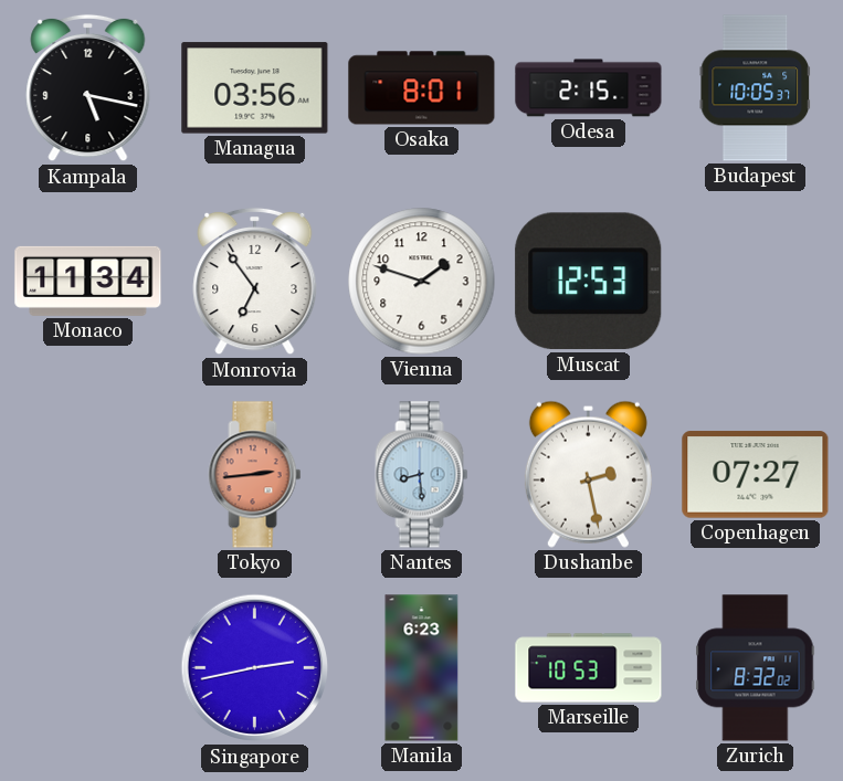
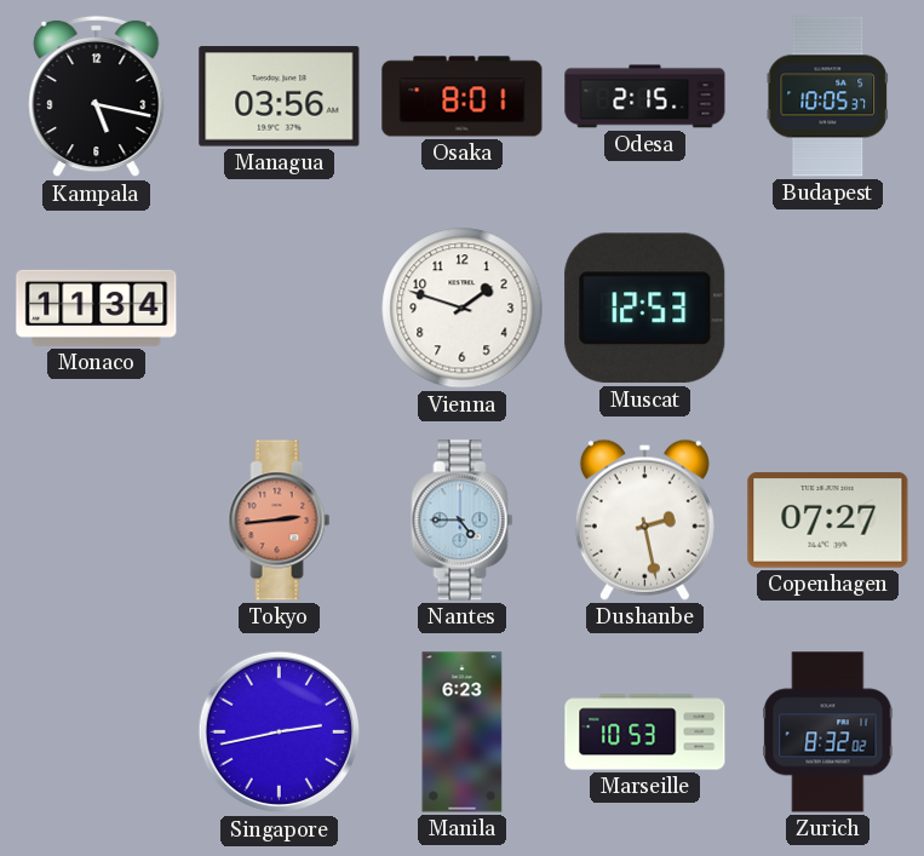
Monrovia: 6:54 -> none
Nantes: 8:29 -> 4:45
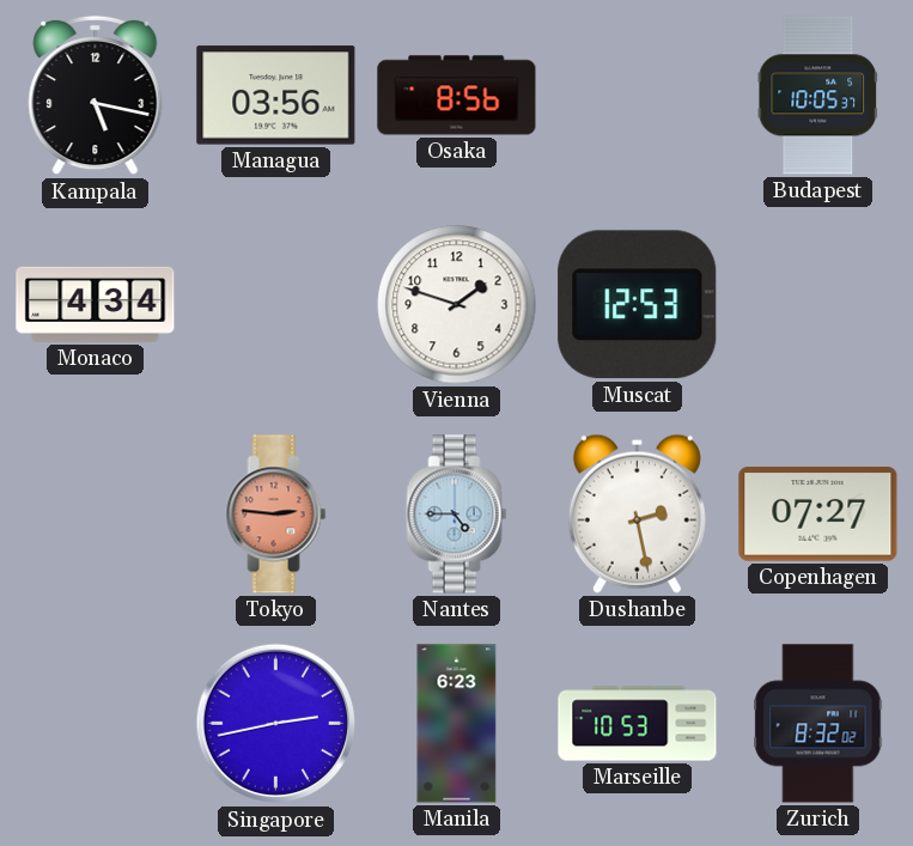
Osaka: 8:01 -> 8:56
Odesa: 2:15 -> none
Monaco: 11:34 -> 4:34
Tokyo: 2:44 -> 2:46
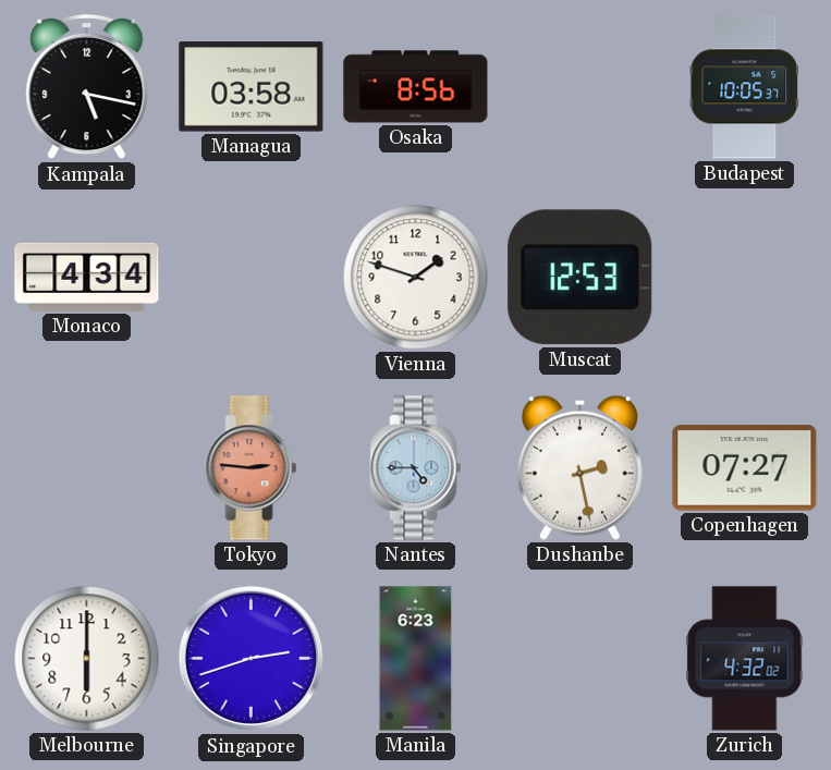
Managua: 03:56 -> 03:58
Melbourne: none -> 6:00
Singapore: 2:43 -> 2:42
Marseille: 10:53 -> none
Zurich: 8:32 -> 4:32
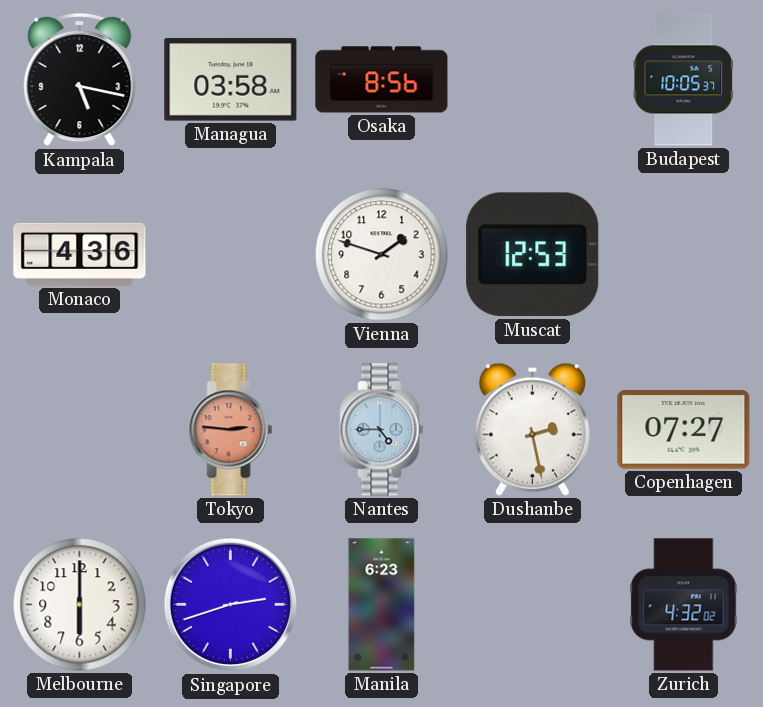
Monaco: 4:34 -> 4:36
